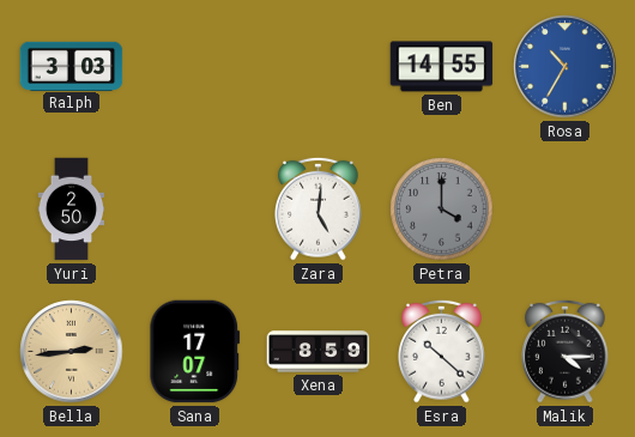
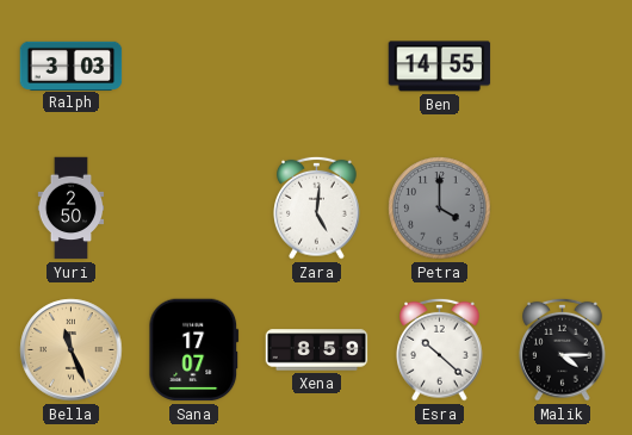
Rosa: 10:35 -> none
Bella: 2:44 -> 11:26
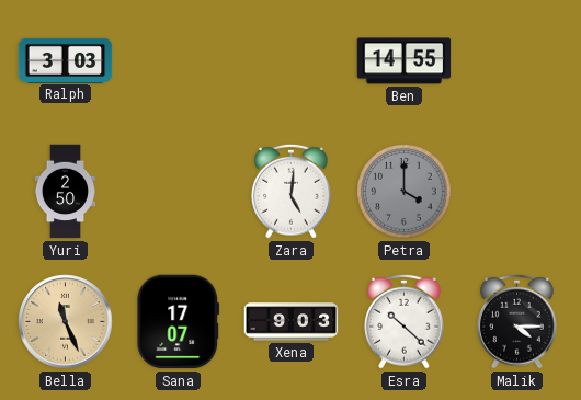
Xena: 8:59 -> 9:03
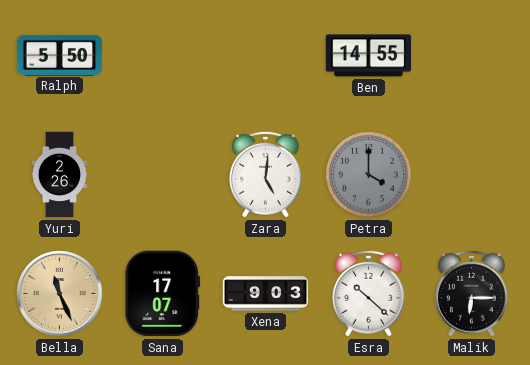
Ralph: 3:03 -> 5:50
Yuri: 2:50 -> 2:26
Malik: 4:15 -> 6:15
